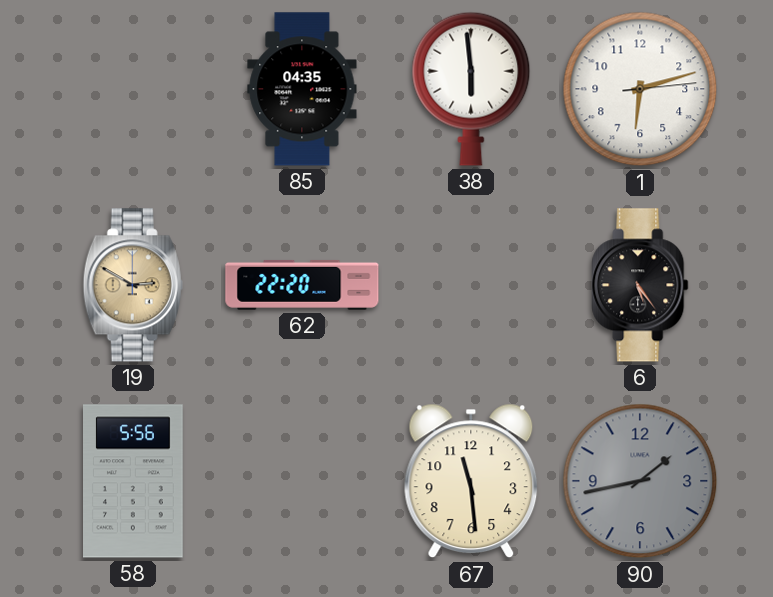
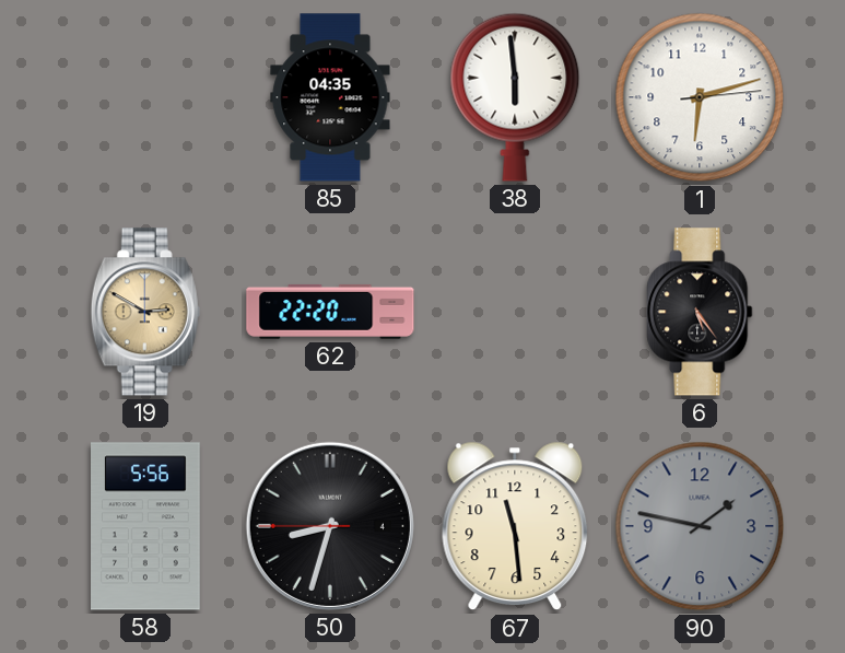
50: none -> 8:32
90: 1:43 -> 1:47
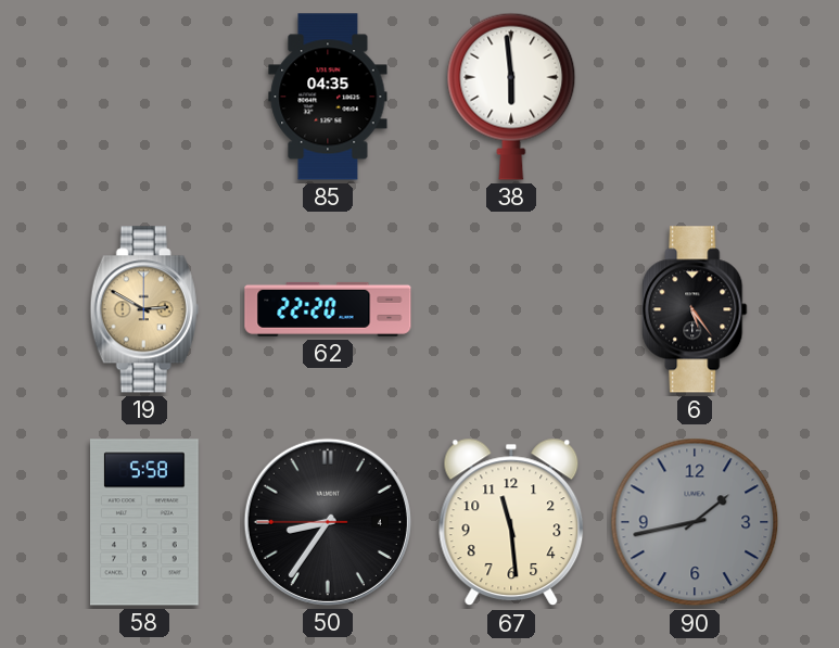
1: 6:12 -> none
58: 5:56 -> 5:58
50: 8:32 -> 8:35
90: 1:47 -> 1:43
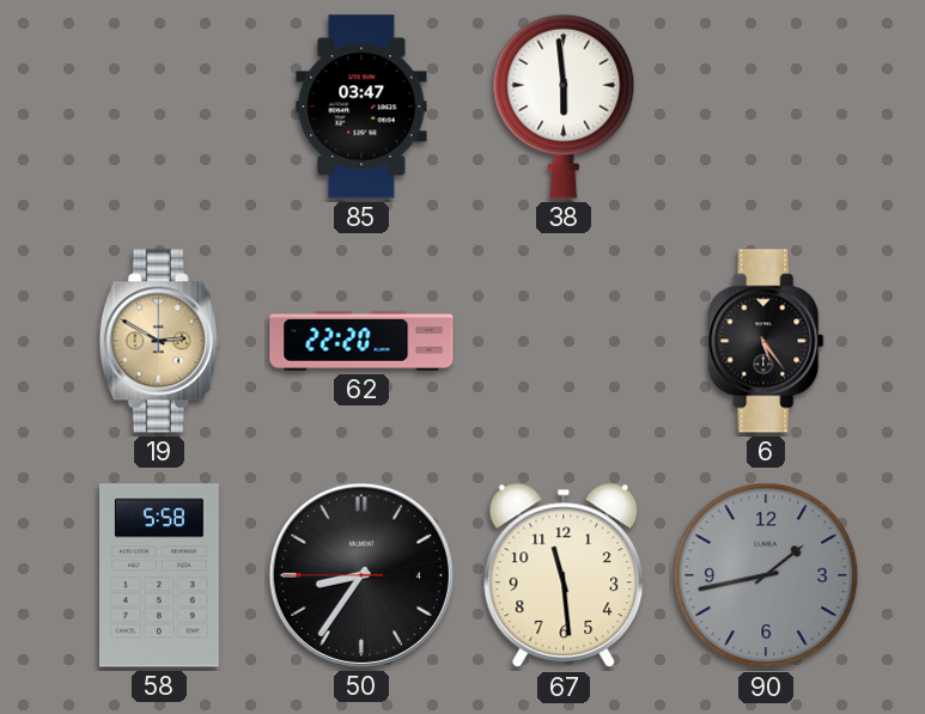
85: 04:35 -> 03:47
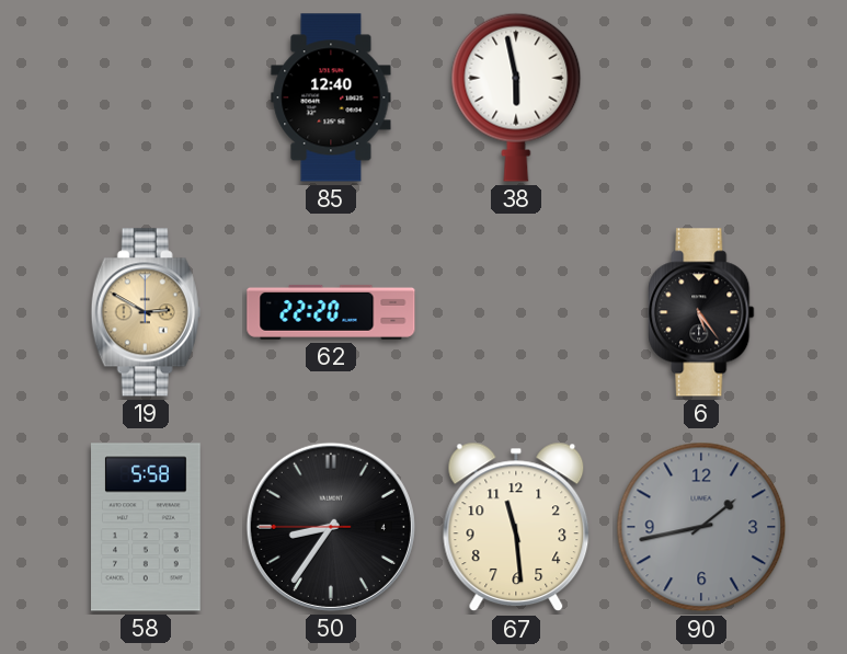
85: 03:47 -> 12:40
38: 5:59 -> 5:58
